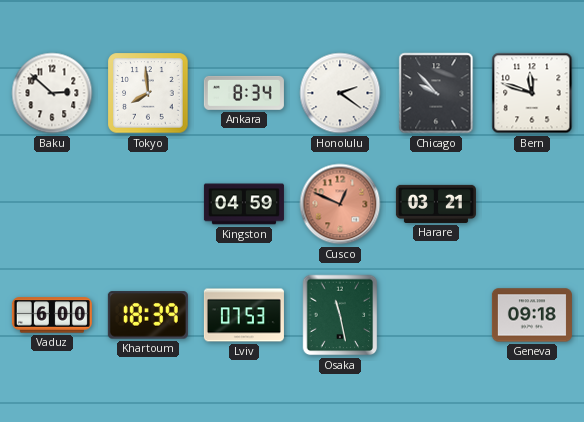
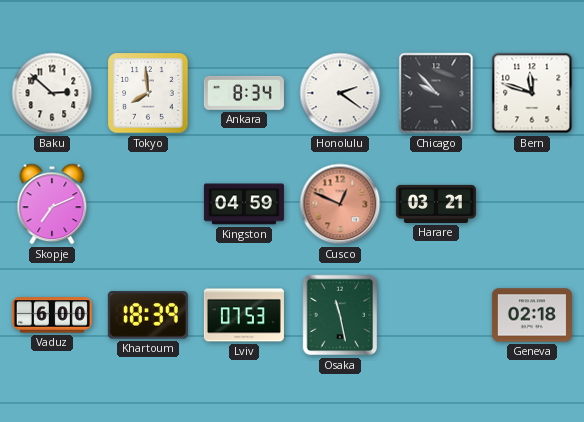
Skopje: none -> 7:11
Geneva: 09:18 -> 02:18
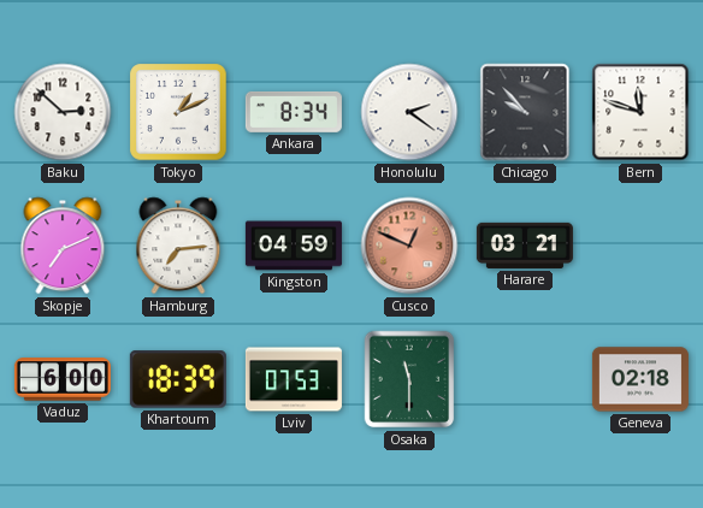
Tokyo: 7:59 -> 1:11
Hamburg: none -> 7:14
Osaka: 11:28 -> 11:30
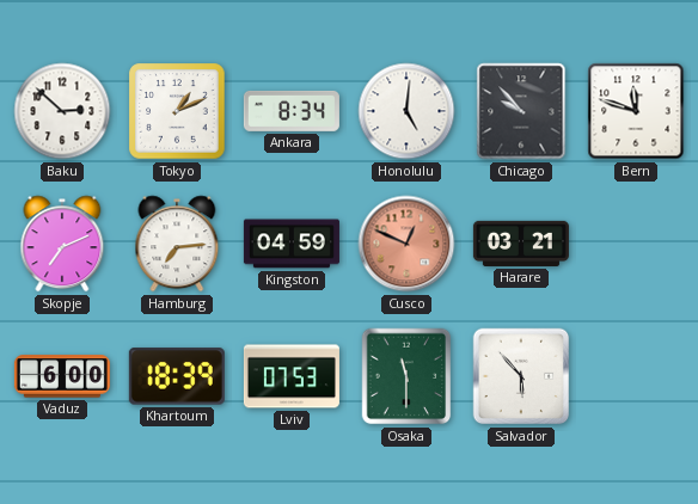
Honolulu: 2:21 -> 5:01
Salvador: none -> 5:53
Geneva: 02:18 -> none
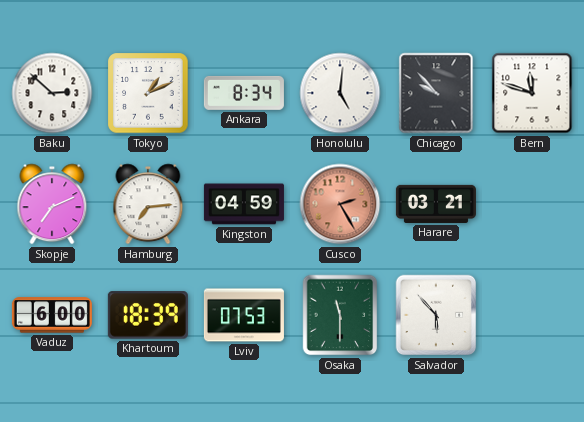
Cusco: 12:49 -> 2:25
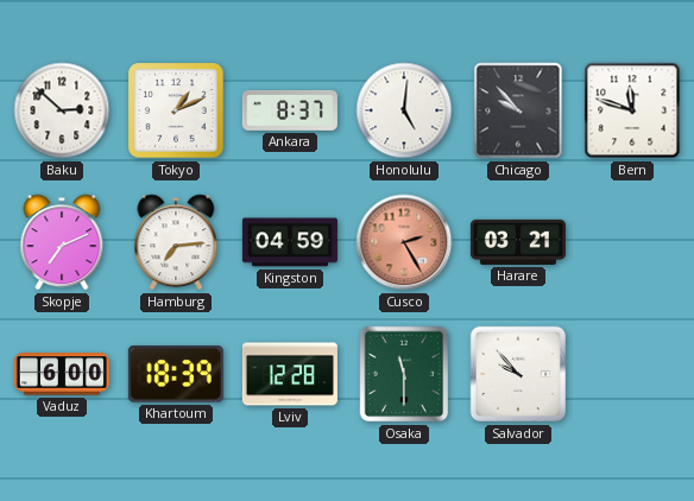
Ankara: 8:34 -> 8:37
Lviv: 07:53 -> 12:28
Salvador: 5:53 -> 9:53
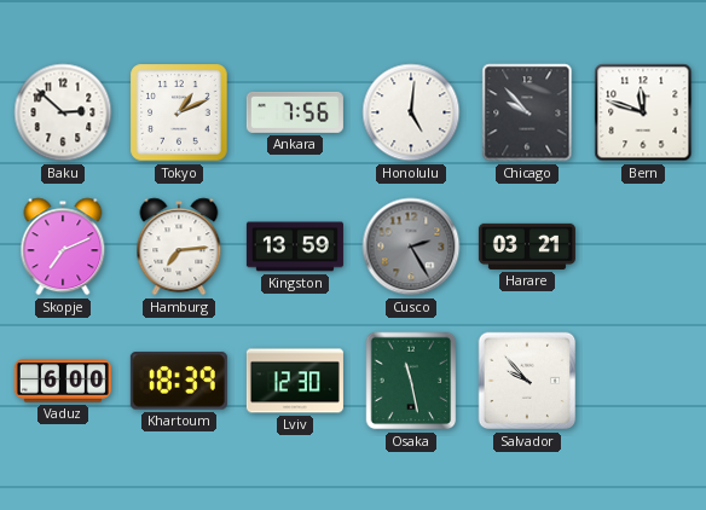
Ankara: 8:37 -> 7:56
Kingston: 04:59 -> 13:59
Cusco dial: salmon -> grey
Lviv: 12:28 -> 12:30
Osaka: 11:30 -> 11:28
